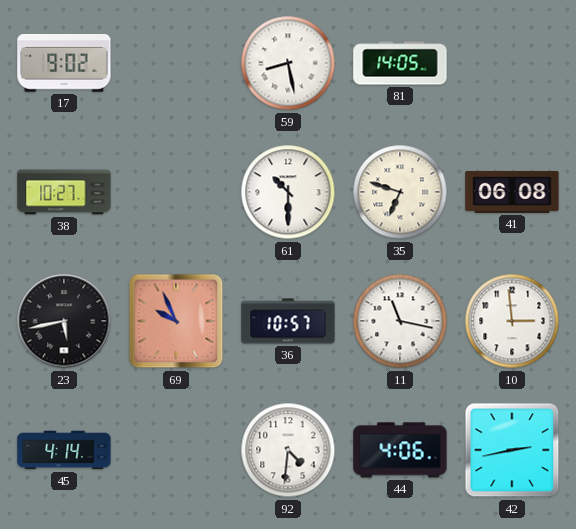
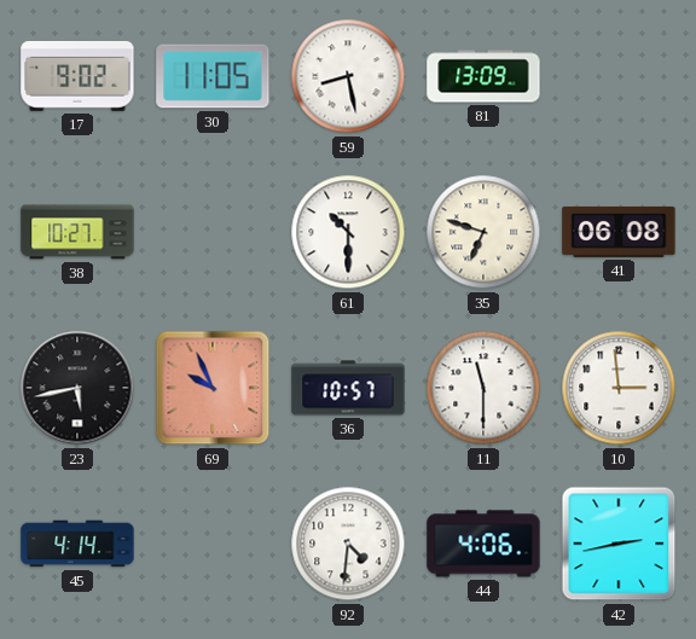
30: none -> 11:05
81: 14:05 -> 13:09
11: 11:17 -> 11:30
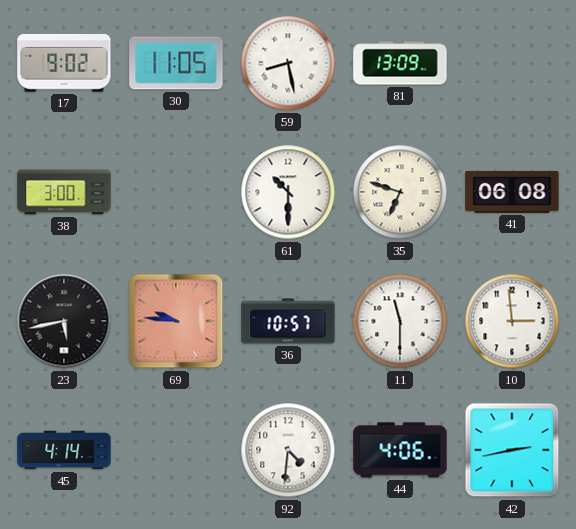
38: 10:27 -> 3:00
69: 9:56 -> 9:46
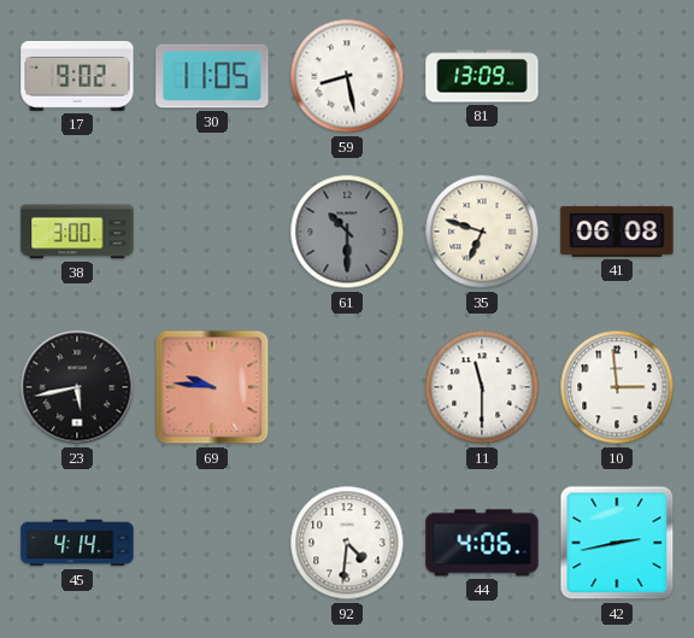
61 dial: white -> grey
36: 10:57 -> none
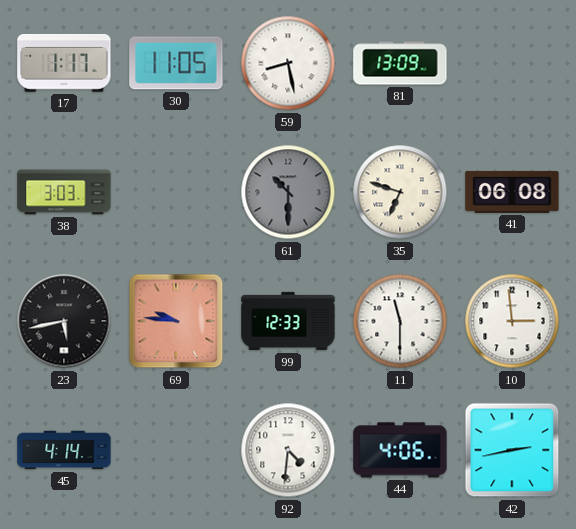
17: 9:02 -> 1:17
38: 3:00 -> 3:03
99: none -> 12:33
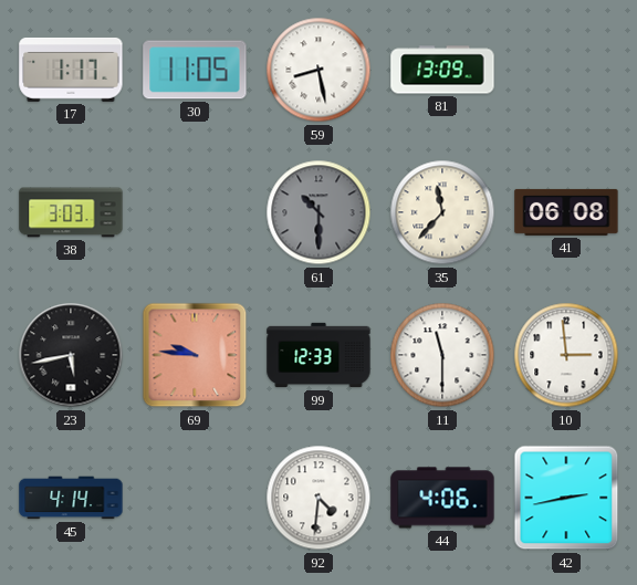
35: 6:48 -> 11:37
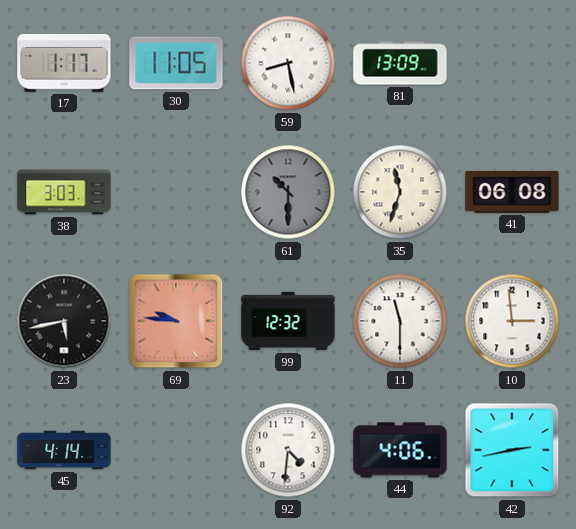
35: 11:37 -> 11:33
99: 12:33 -> 12:32
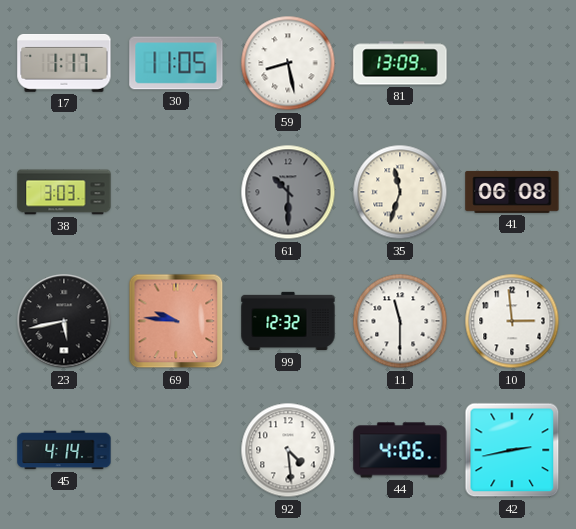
92: 4:31 -> 4:29
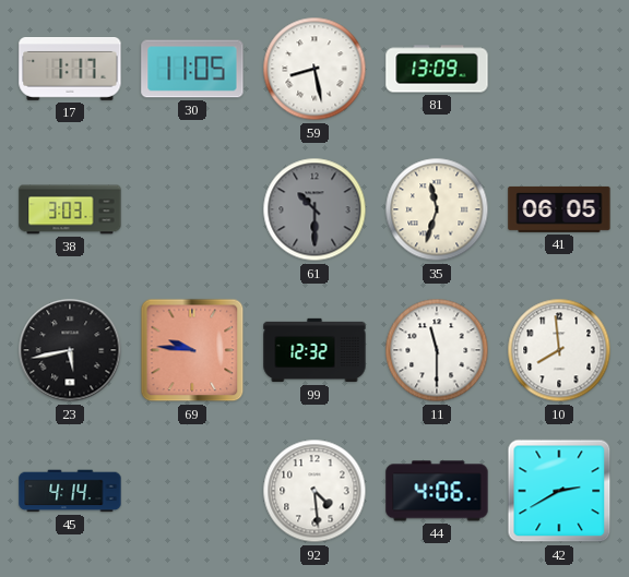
41: 06:08 -> 06:05
10: 2:59 -> 7:59
42: 2:43 -> 2:40
